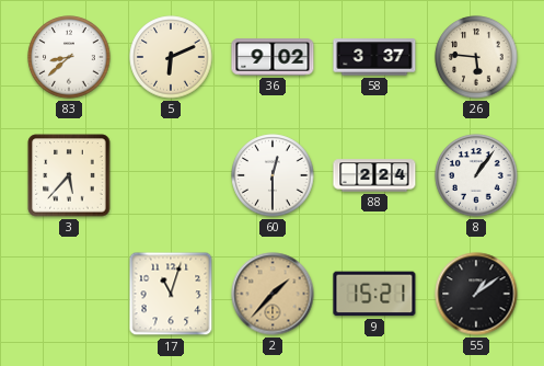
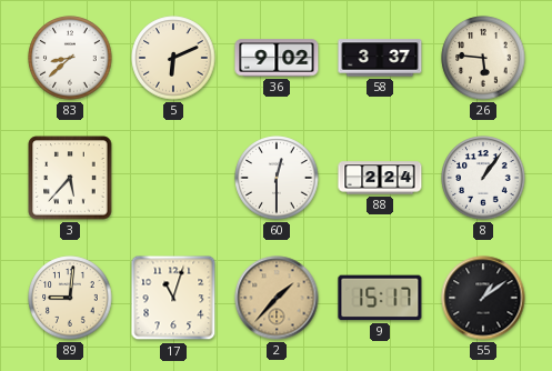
89: none -> 9:01
9: 15:21 -> 15:17
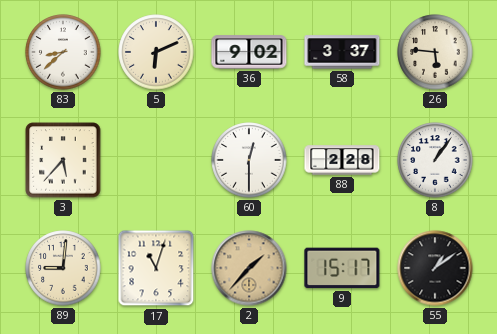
88: 2:24 -> 2:28
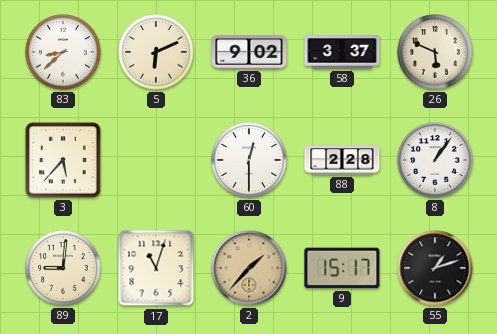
26: 5:46 -> 5:49
55: 1:09 -> 1:12
